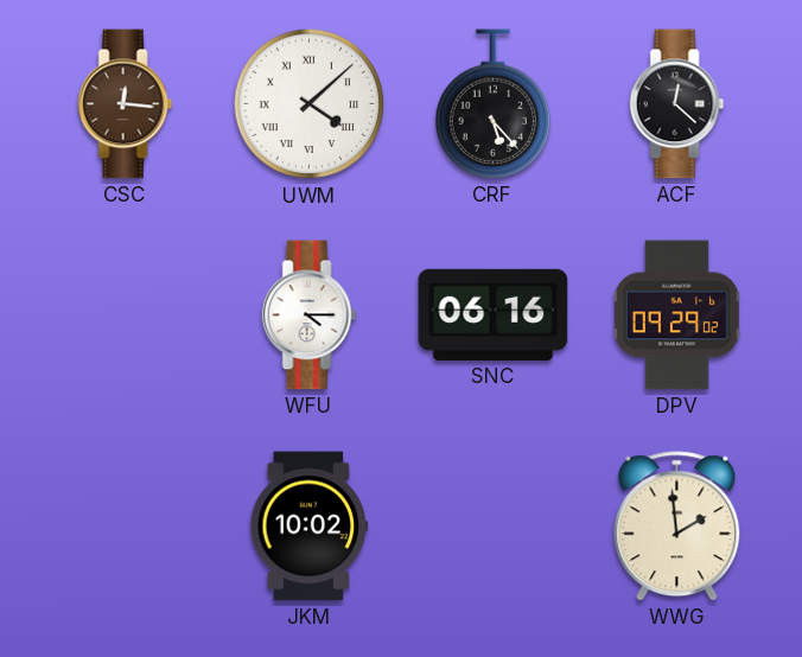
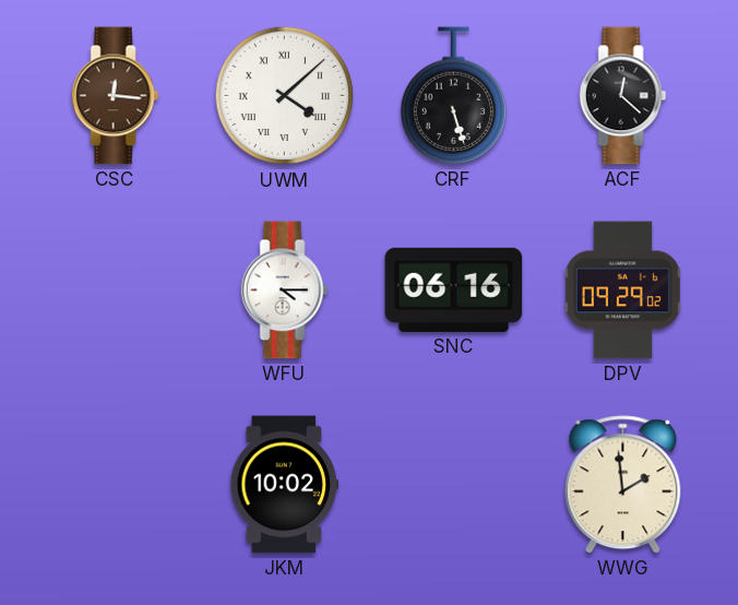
CRF: 5:23 -> 5:27
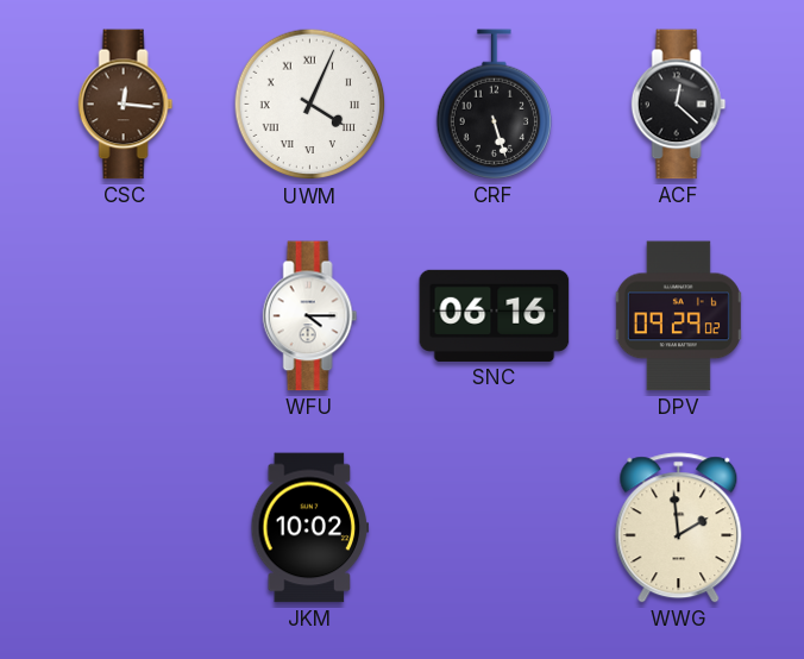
UWM: 4:08 -> 4:04
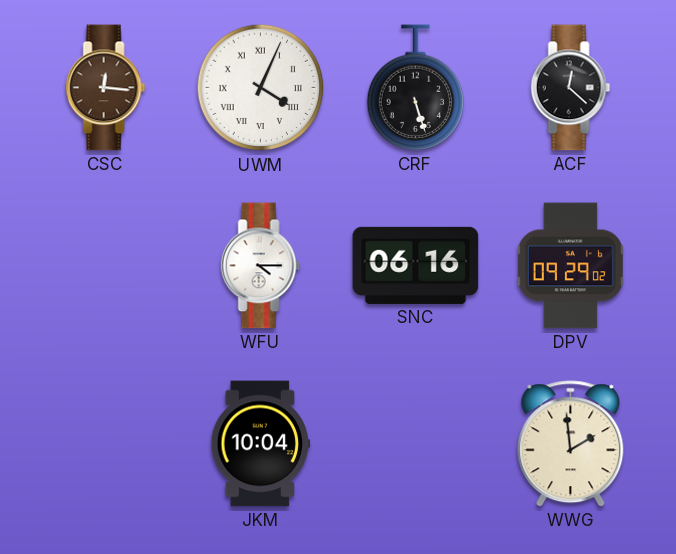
JKM: 10:02 -> 10:04
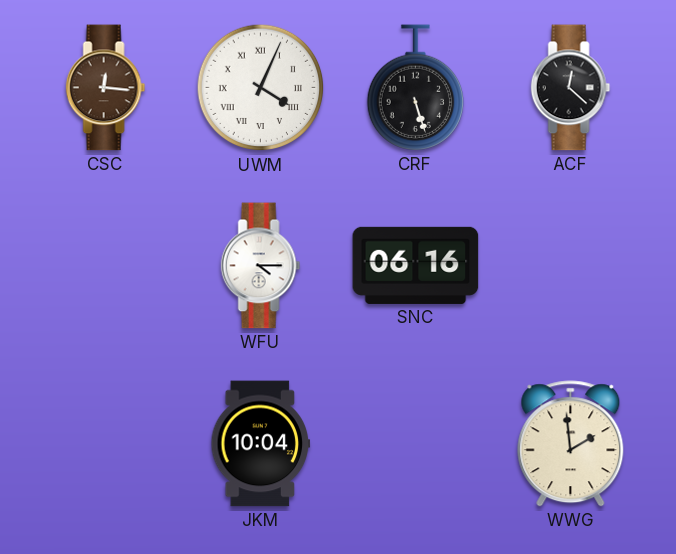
DPV: 09:29 -> none
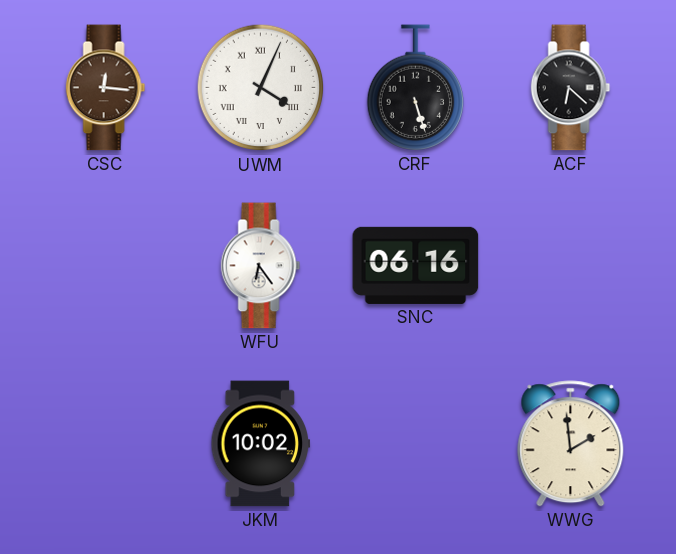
ACF: 12:22 -> 6:22
WFU: 4:15 -> 6:24
JKM: 10:04 -> 10:02
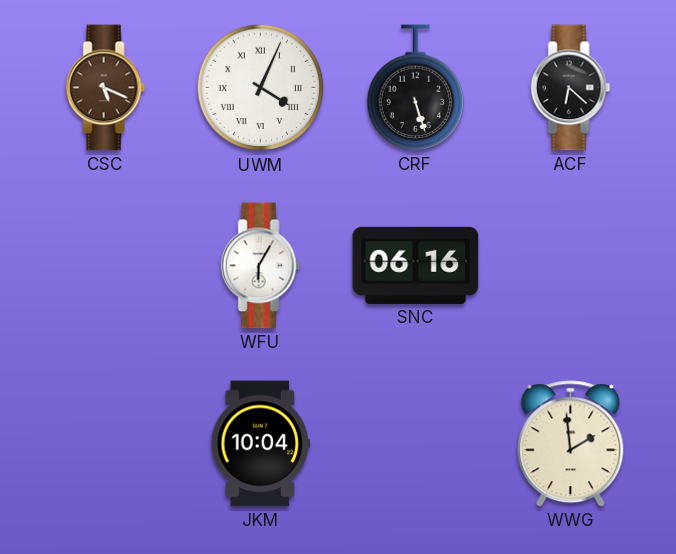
CSC: 12:16 -> 5:19
WFU: 6:24 -> 6:05
JKM: 10:02 -> 10:04
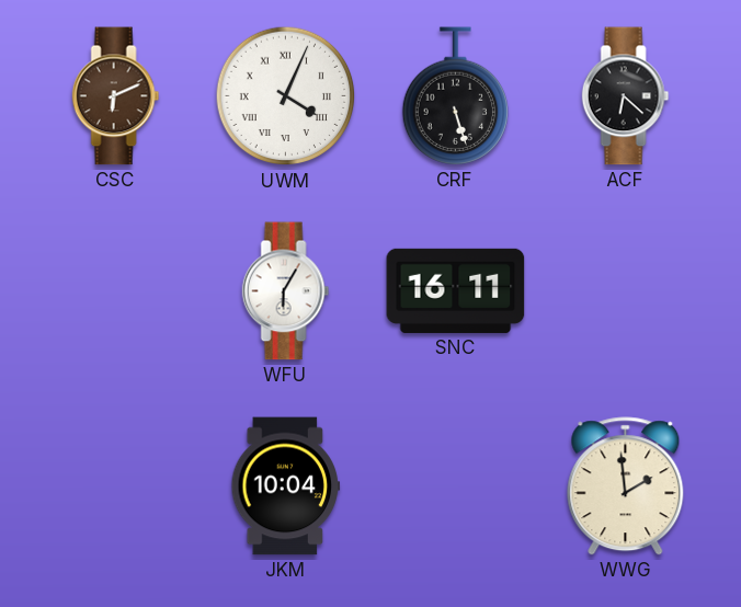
CSC: 5:19 -> 6:11
SNC: 06:16 -> 16:11
